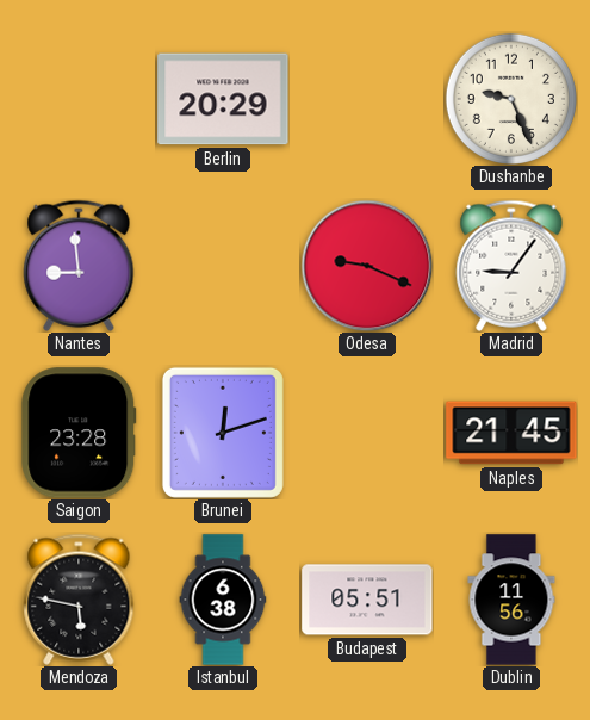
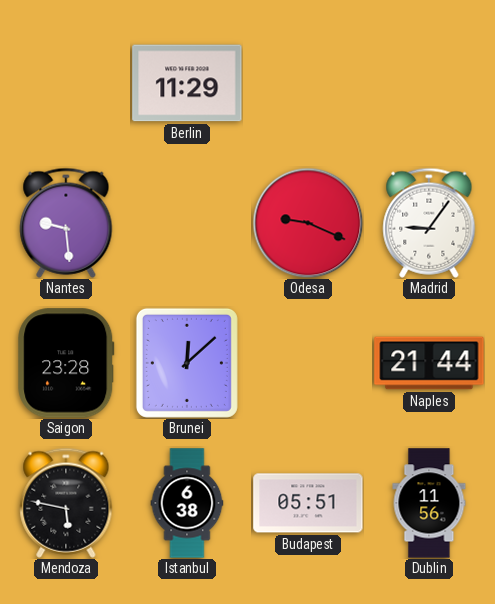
Berlin: 20:29 -> 11:29
Dushanbe: 9:26 -> none
Nantes: 8:59 -> 9:29
Brunei: 12:12 -> 12:08
Naples: 21:45 -> 21:44
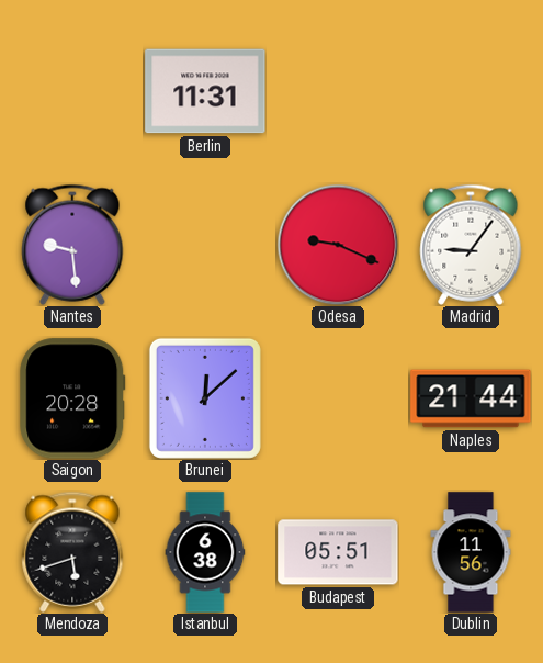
Berlin: 11:29 -> 11:31
Saigon: 23:28 -> 20:28
Mendoza: 5:47 -> 5:42
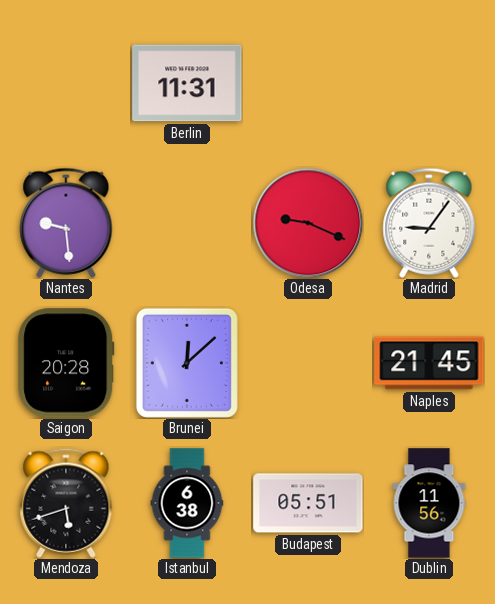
Naples: 21:44 -> 21:45
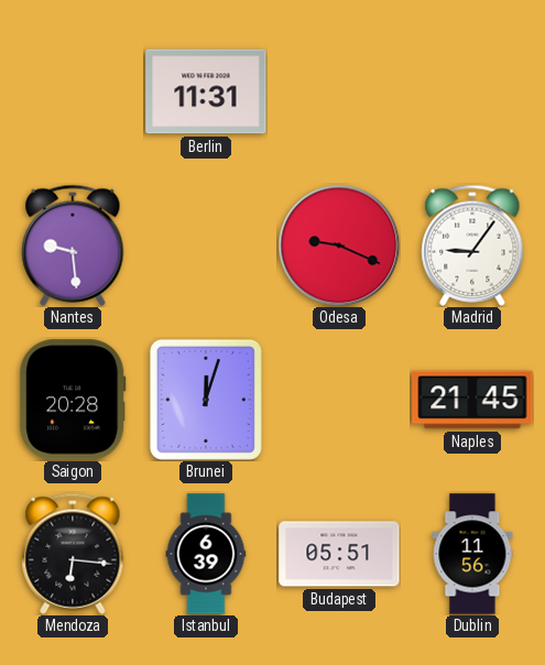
Brunei: 12:08 -> 12:03
Mendoza: 5:42 -> 6:16
Istanbul: 6:38 -> 6:39
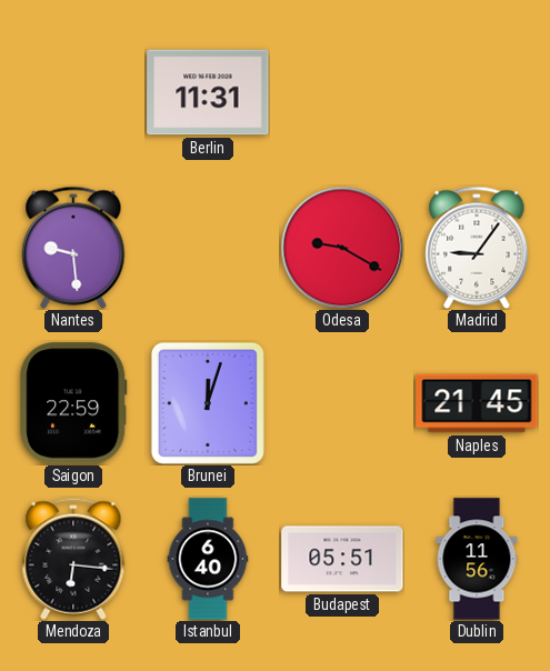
Odesa: 9:19 -> 9:20
Saigon: 20:28 -> 22:59
Istanbul: 6:39 -> 6:40
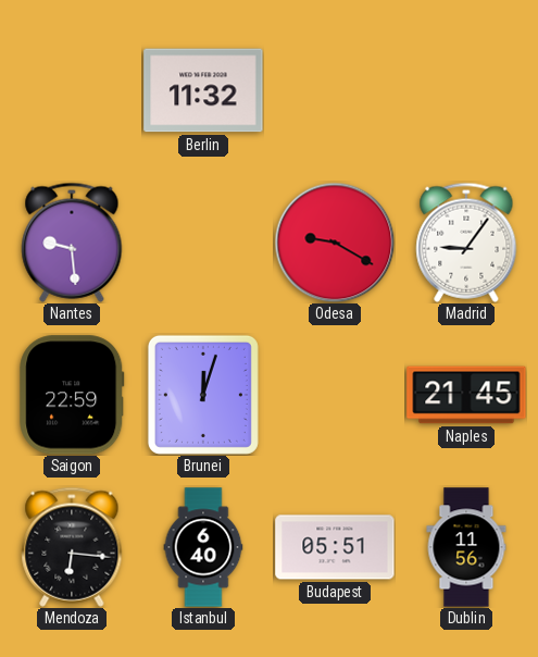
Berlin: 11:31 -> 11:32
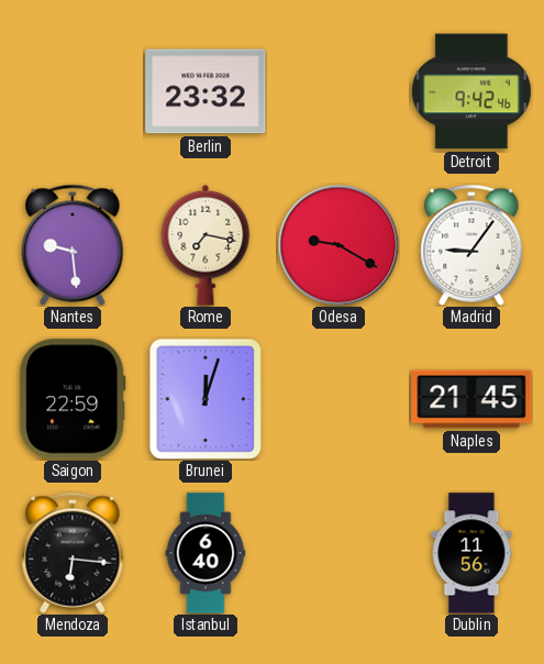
Berlin: 11:32 -> 23:32
Detroit: none -> 9:42
Rome: none -> 7:17
Budapest: 05:51 -> none
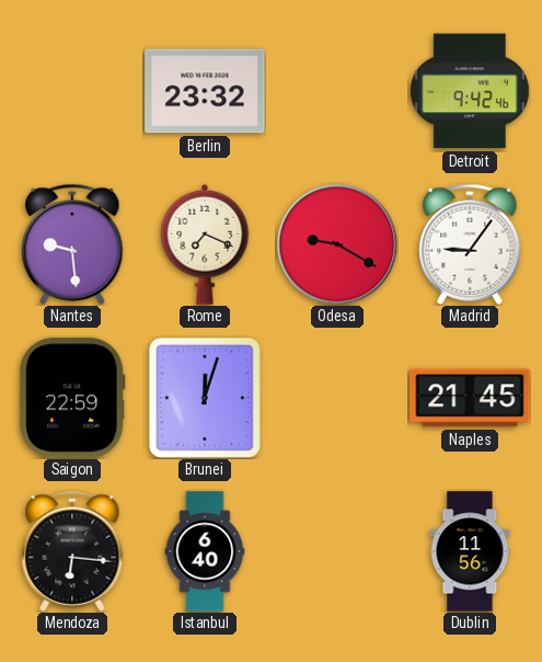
Rome: 7:17 -> 7:19
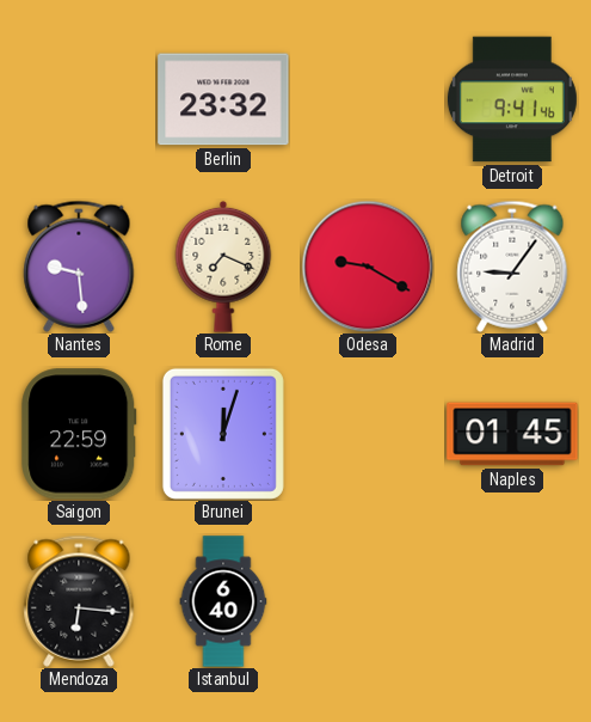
Detroit: 9:42 -> 9:41
Naples: 21:45 -> 01:45
Dublin: 11:56 -> none
